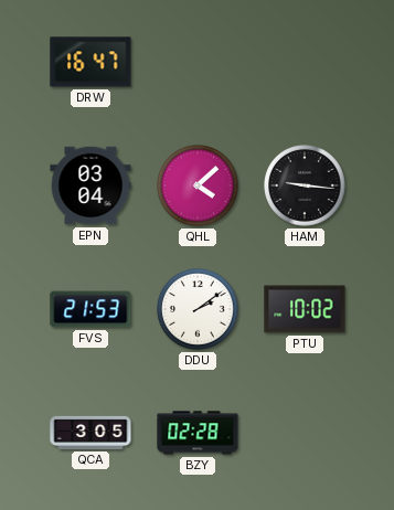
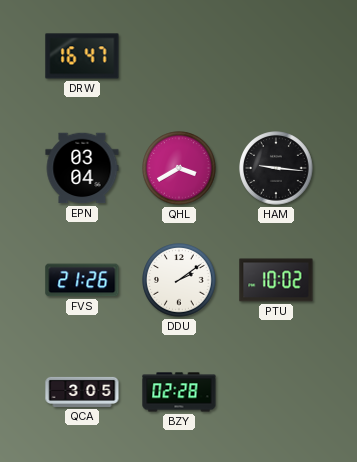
QHL: 4:08 -> 3:40
FVS: 21:53 -> 21:26
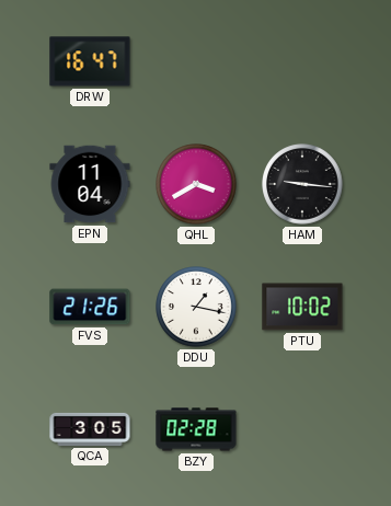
EPN: 03:04 -> 11:04
DDU: 2:09 -> 1:17
